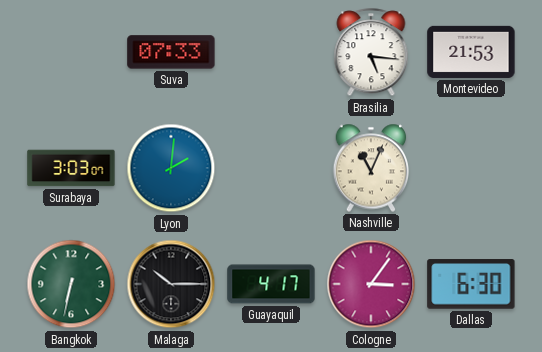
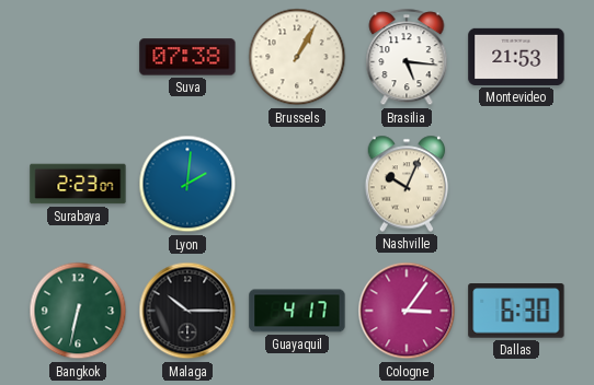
Suva: 07:33 -> 07:38
Brussels: none -> 1:05
Surabaya: 3:03 -> 2:23
Nashville: 11:04 -> 10:04
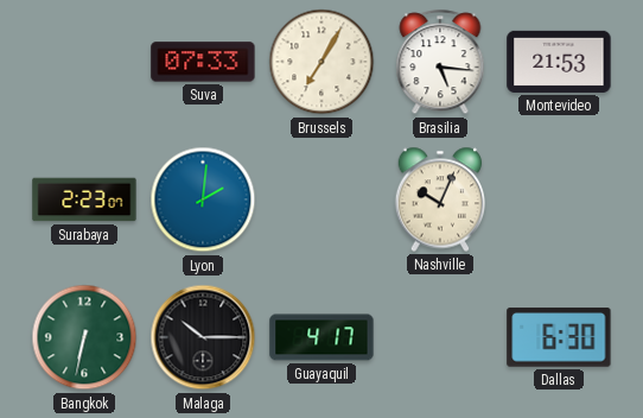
Suva: 07:38 -> 07:33
Brussels: 1:05 -> 7:05
Cologne: 3:06 -> none
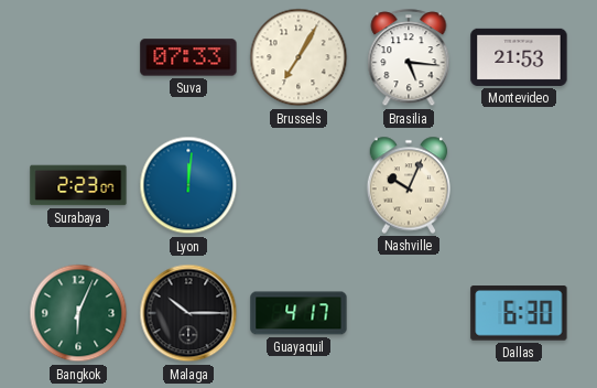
Lyon: 2:01 -> 12:01
Bangkok: 6:32 -> 6:04
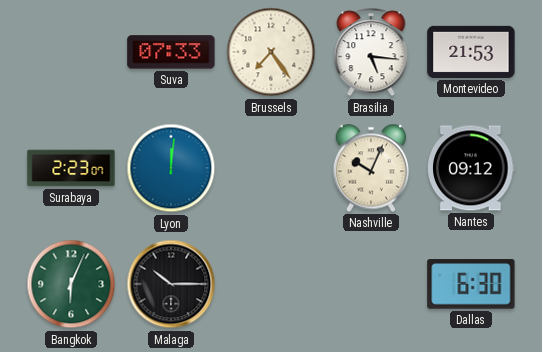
Brussels: 7:05 -> 7:24
Nantes: none -> 09:12
Guayaquil: 4:17 -> none
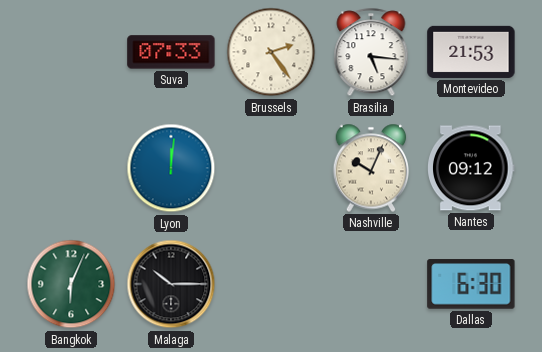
Brussels: 7:24 -> 2:24
Surabaya: 2:23 -> none
